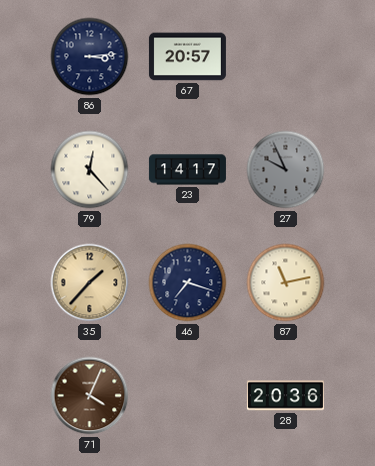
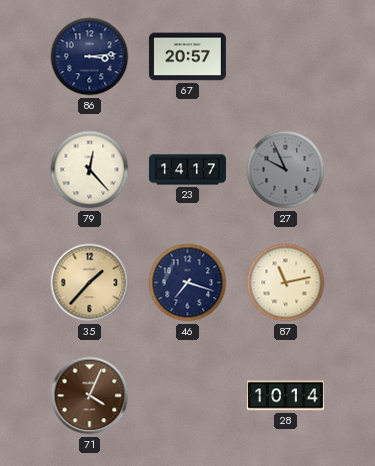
28: 20:36 -> 10:14
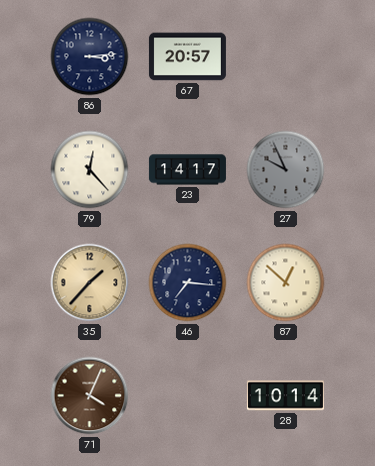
46: 7:18 -> 7:16
87: 11:13 -> 12:52
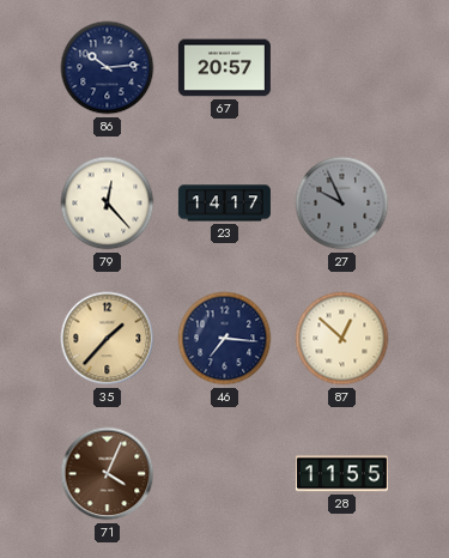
86: 3:14 -> 10:14
28: 10:14 -> 11:55
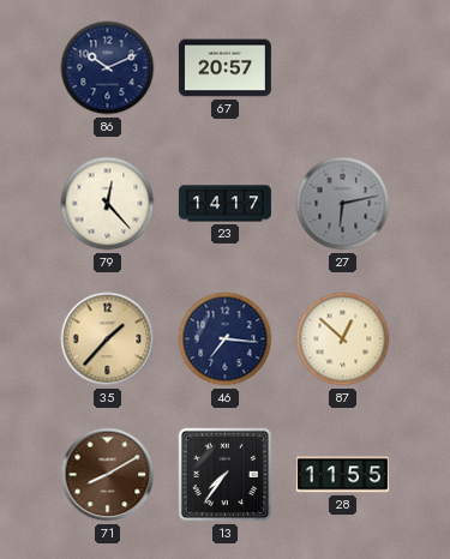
86: 10:14 -> 10:11
27: 9:56 -> 6:13
71: 4:04 -> 8:10
13: none -> 7:36
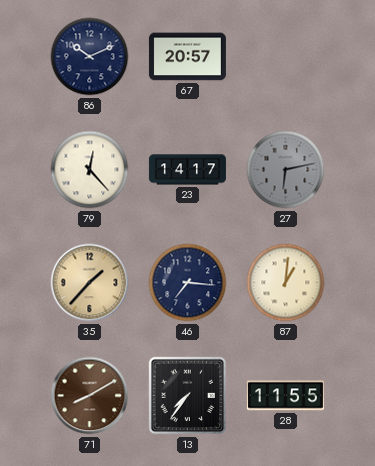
87: 12:52 -> 1:01
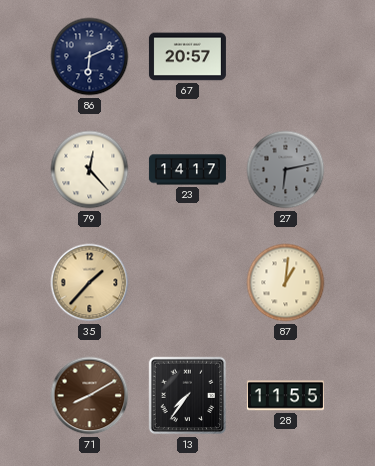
86: 10:11 -> 6:11
46: 7:16 -> none
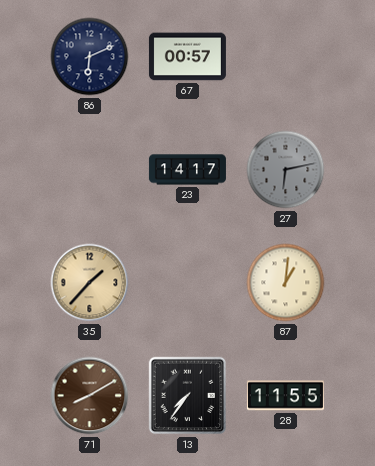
67: 20:57 -> 00:57
79: 12:23 -> none
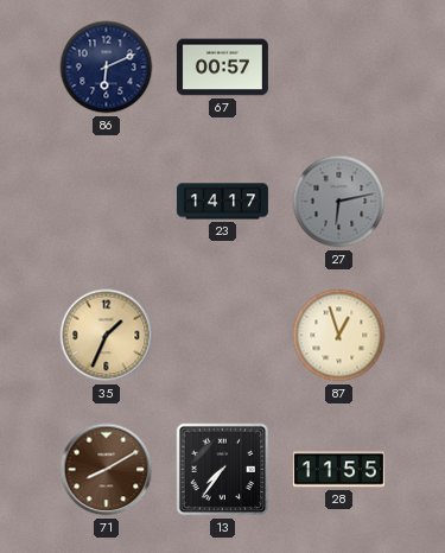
35: 1:37 -> 1:34
87: 1:01 -> 12:57
